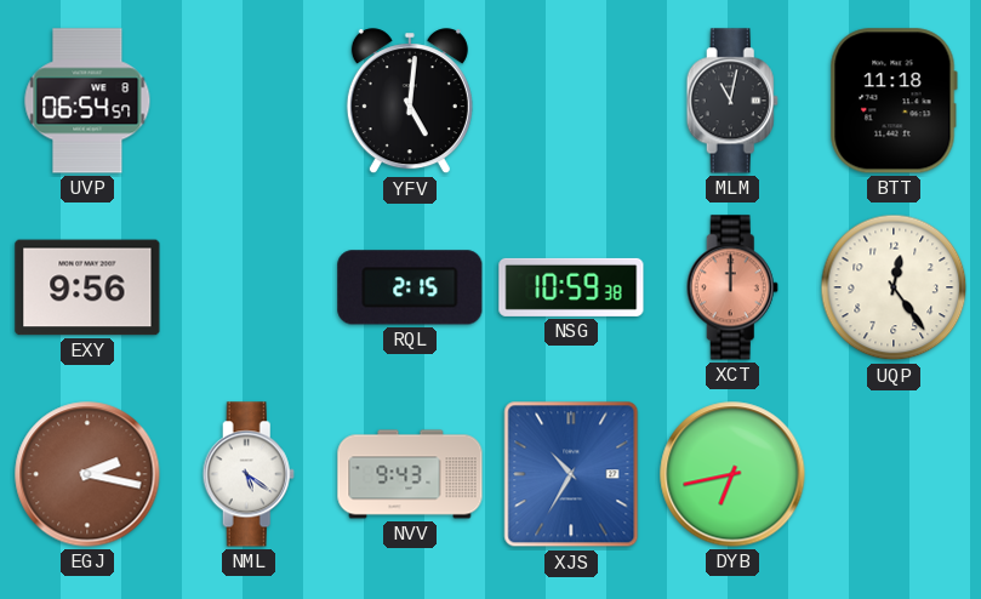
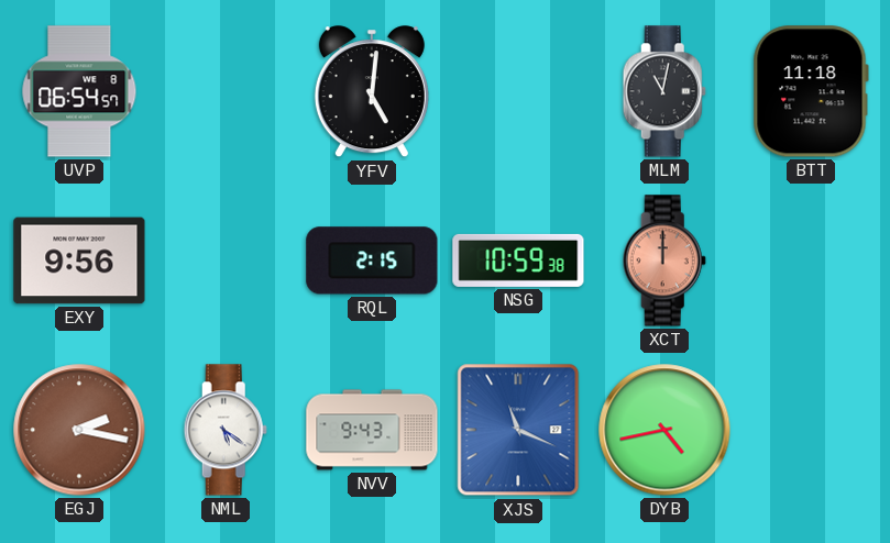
UQP: 12:24 -> none
XJS: 10:35 -> 11:19
DYB: 6:43 -> 4:43
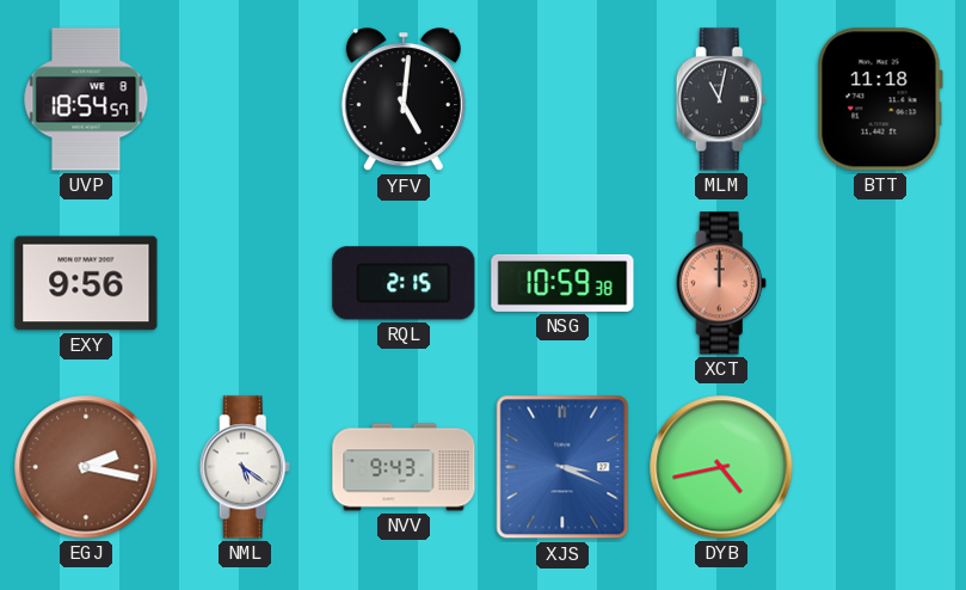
UVP: 06:54 -> 18:54
XJS: 11:19 -> 3:19
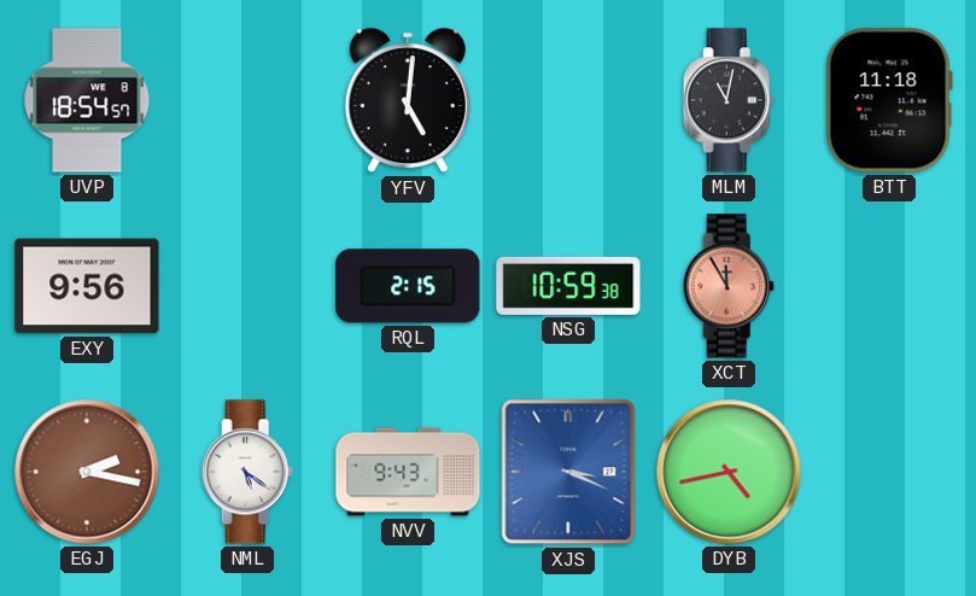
XCT: 12:00 -> 11:55
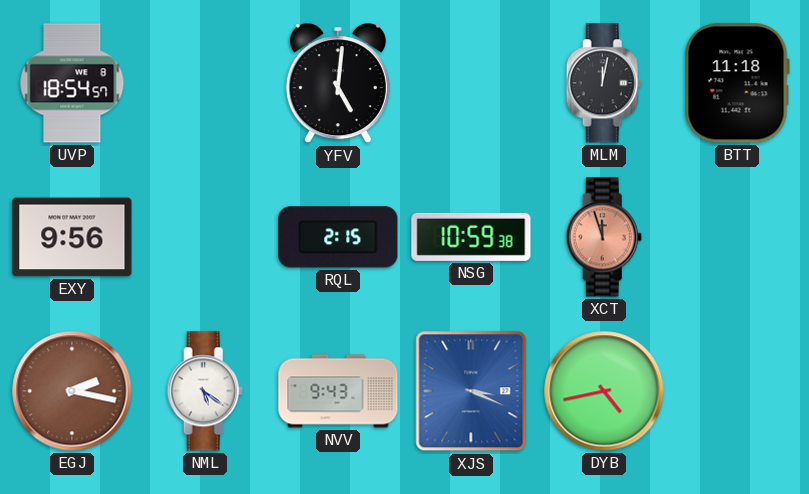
MLM: 11:02 -> 12:02
XCT: 11:55 -> 11:57
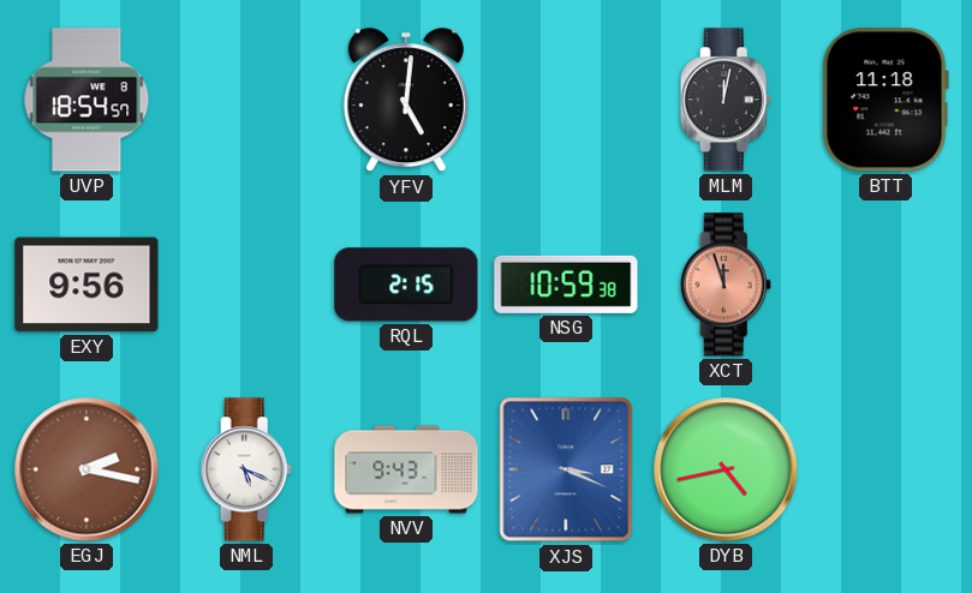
NML: 5:21 -> 5:19
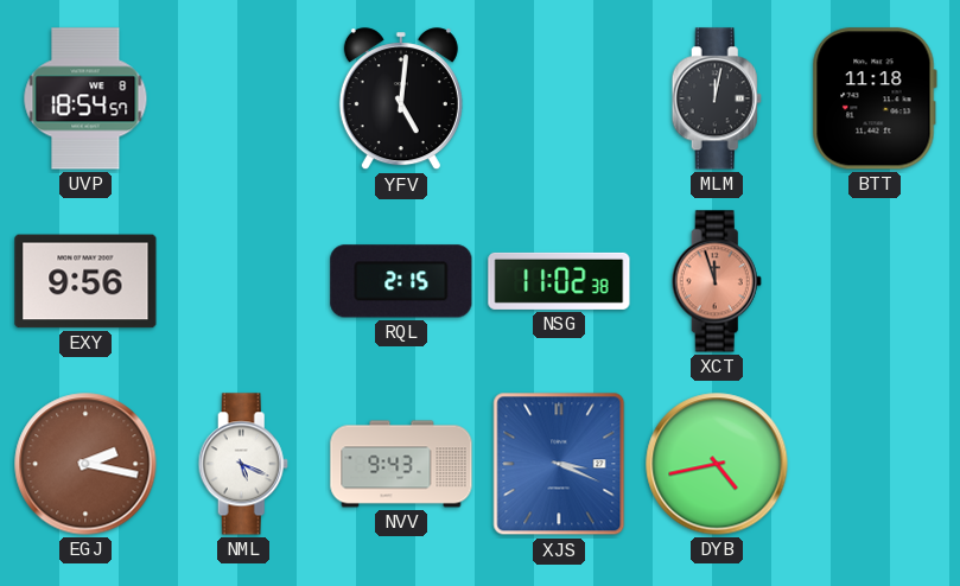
NSG: 10:59 -> 11:02
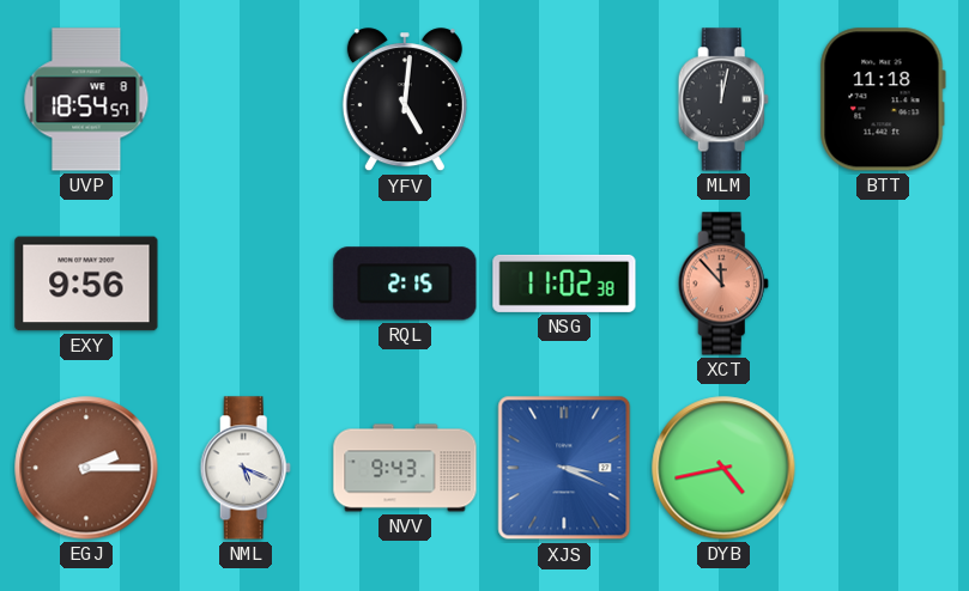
XCT: 11:57 -> 11:53
EGJ: 2:17 -> 2:15
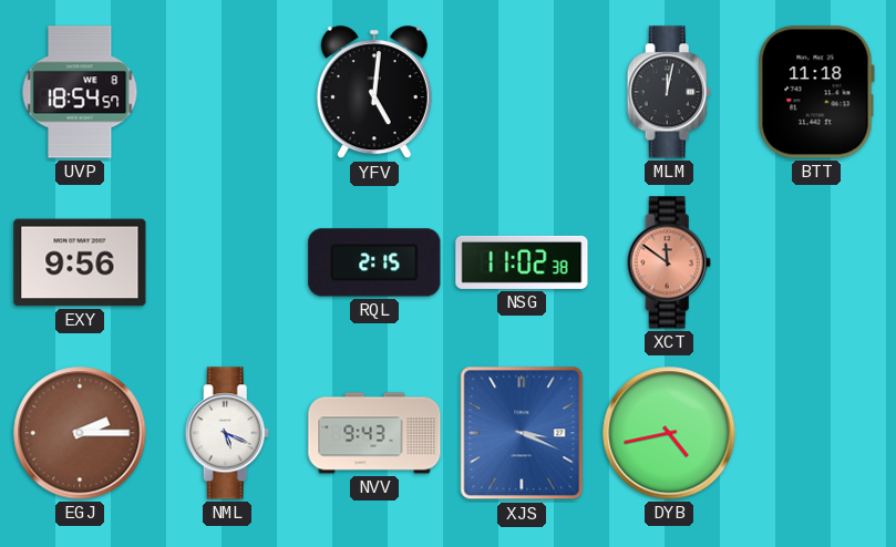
XCT: 11:53 -> 11:51
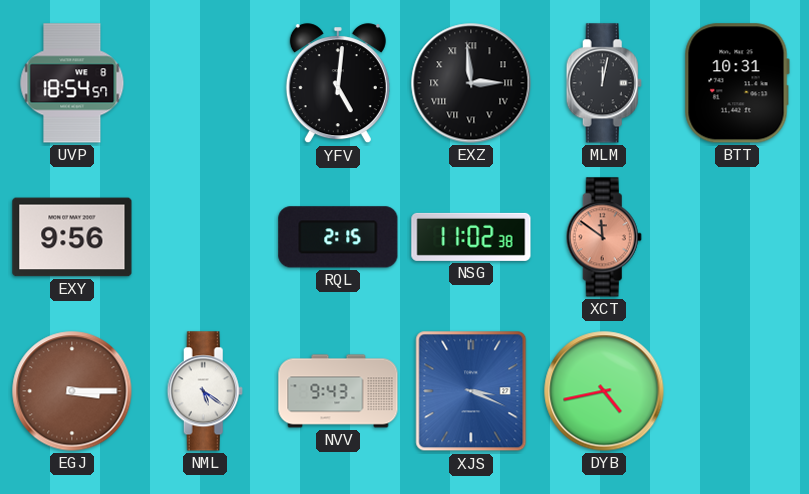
EXZ: none -> 2:59
BTT: 11:18 -> 10:31
EGJ: 2:15 -> 3:15
NML: 5:19 -> 5:21
